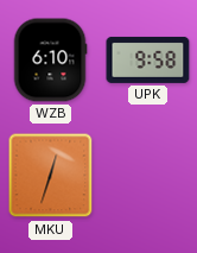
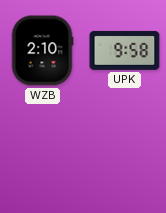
WZB: 6:10 -> 2:10
MKU: 12:33 -> none
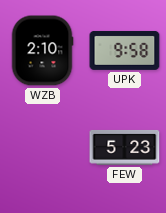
FEW: none -> 5:23
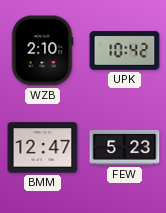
UPK: 9:58 -> 10:42
BMM: none -> 12:47
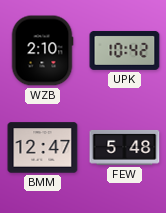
FEW: 5:23 -> 5:48
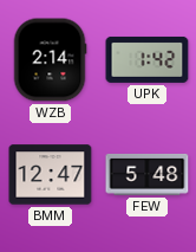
WZB: 2:10 -> 2:14
UPK: 10:42 -> 1:42
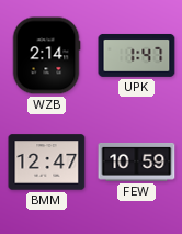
UPK: 1:42 -> 1:47
FEW: 5:48 -> 10:59
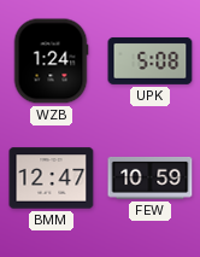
WZB: 2:14 -> 1:24
UPK: 1:47 -> 5:08
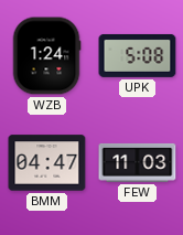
BMM: 12:47 -> 04:47
FEW: 10:59 -> 11:03
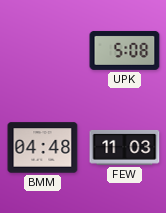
WZB: 1:24 -> none
BMM: 04:47 -> 04:48
